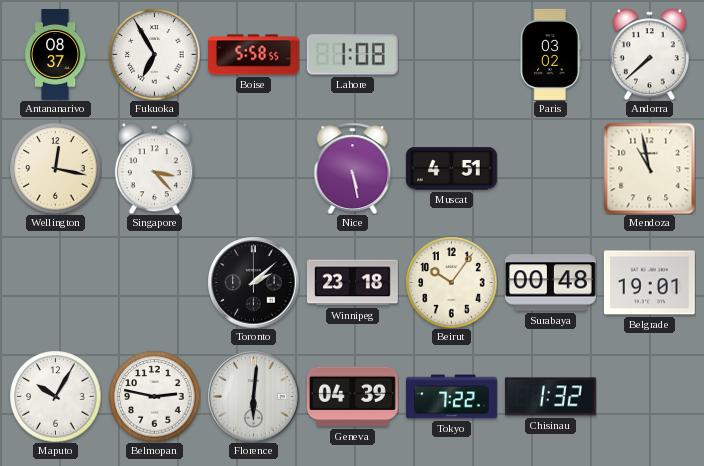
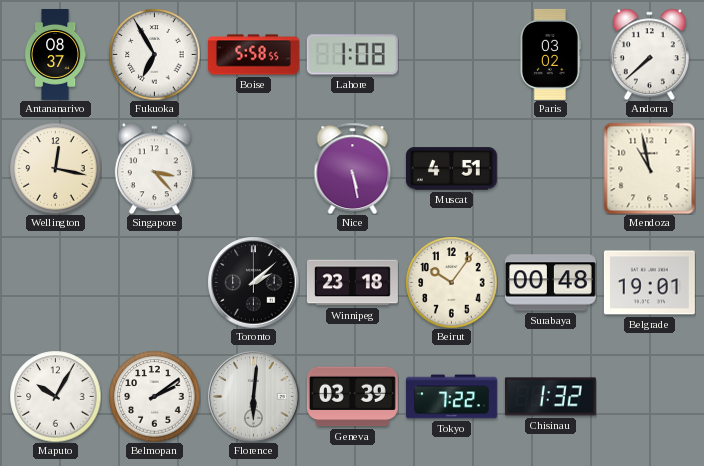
Belmopan: 2:47 -> 2:09
Geneva: 04:39 -> 03:39
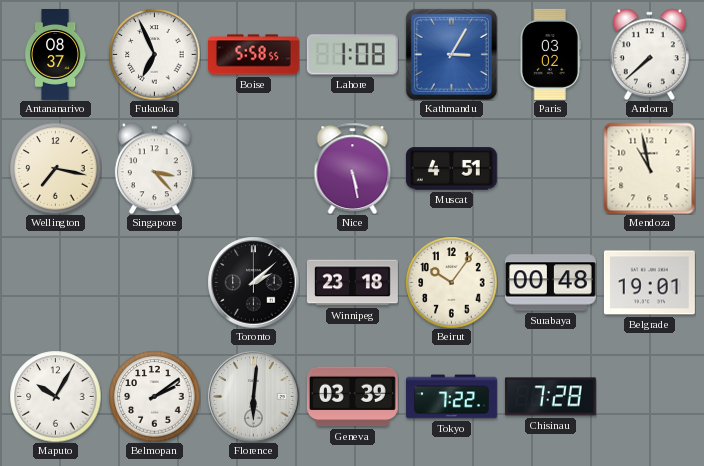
Fukuoka: 6:55 -> 6:56
Kathmandu: none -> 3:05
Wellington: 12:17 -> 7:17
Chisinau: 1:32 -> 7:28
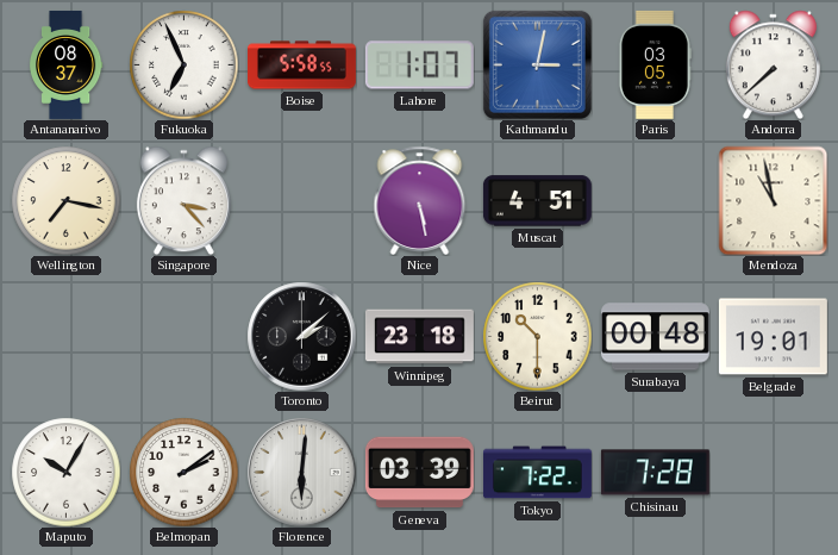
Lahore: 1:08 -> 1:07
Kathmandu: 3:05 -> 3:02
Paris: 03:02 -> 03:05
Beirut: 10:06 -> 10:30
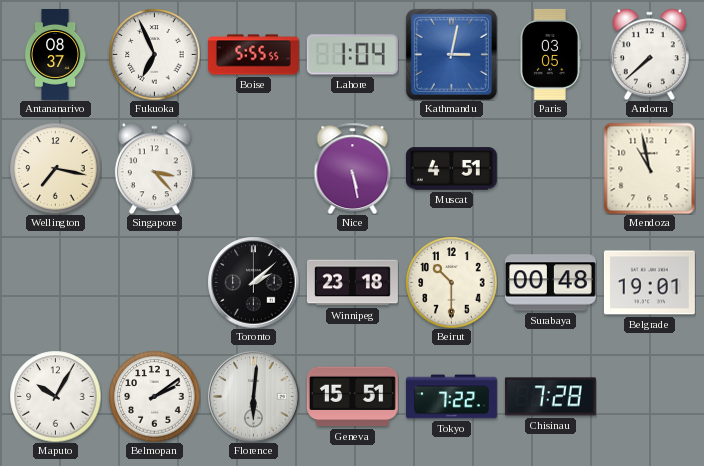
Boise: 5:58 -> 5:55
Lahore: 1:07 -> 1:04
Geneva: 03:39 -> 15:51
